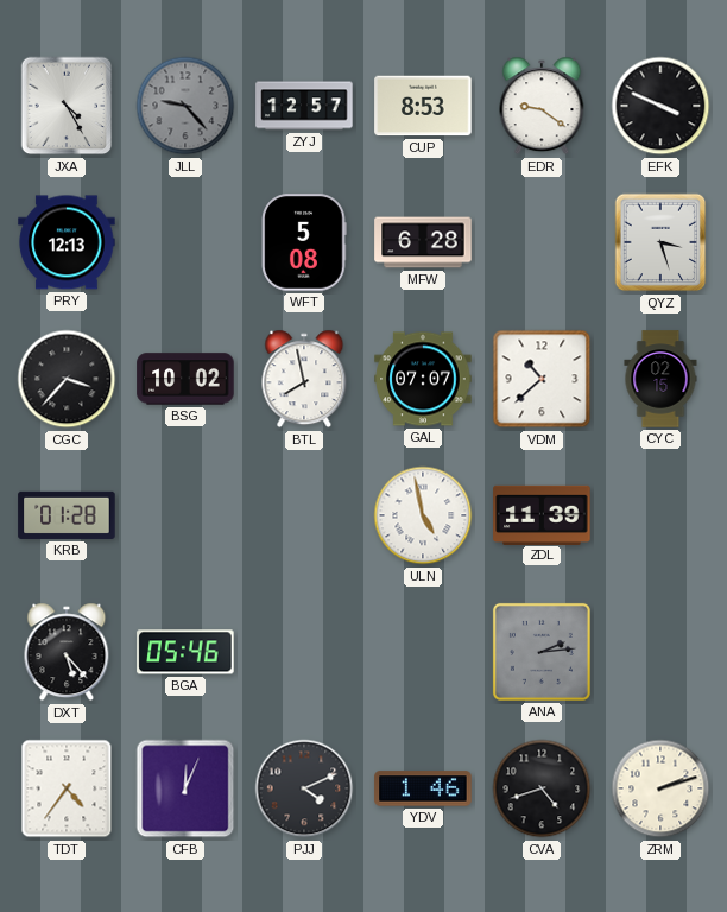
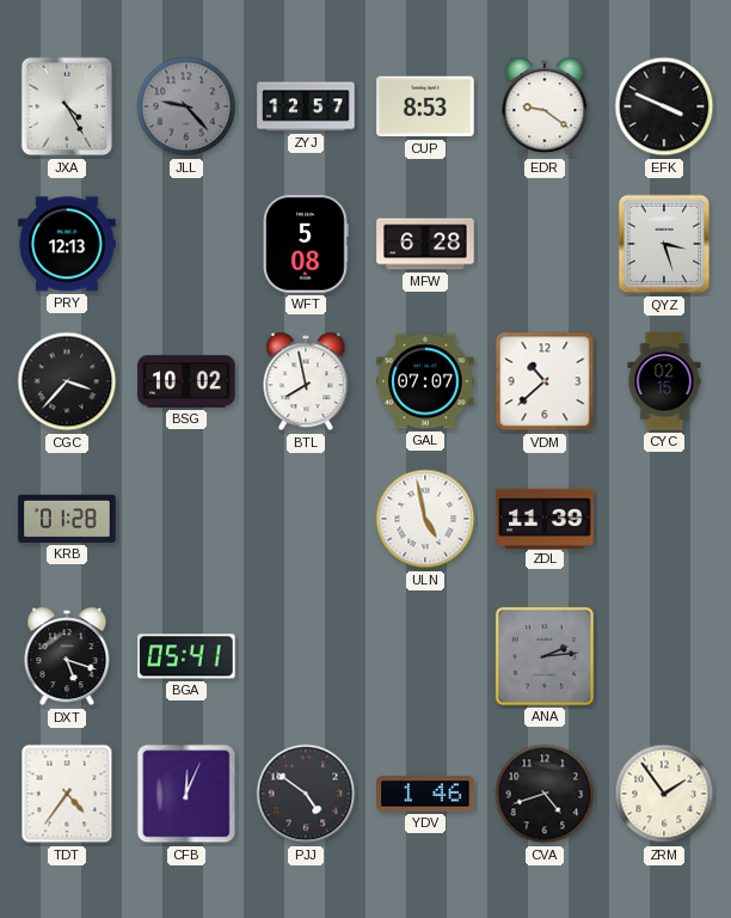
DXT: 5:23 -> 5:18
BGA: 05:46 -> 05:41
PJJ: 4:11 -> 4:51
ZRM: 2:12 -> 1:54
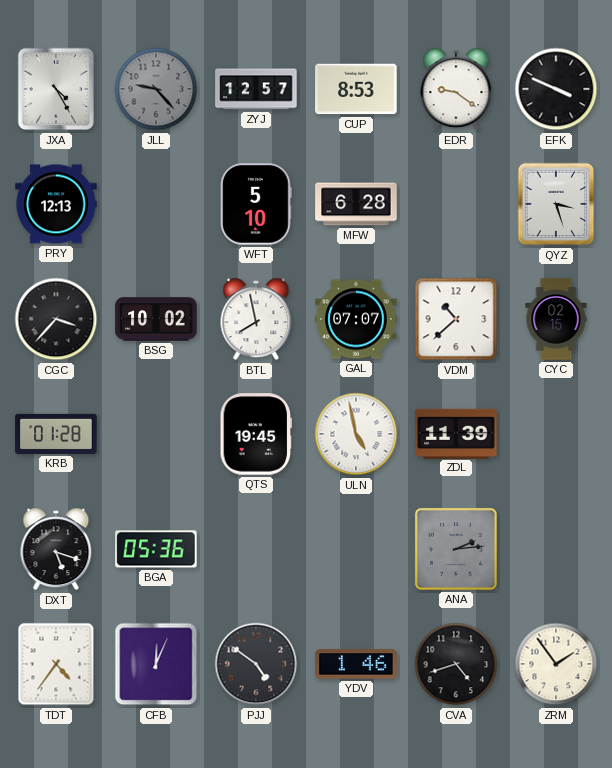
WFT: 5:08 -> 5:10
QTS: none -> 19:45
BGA: 05:41 -> 05:36
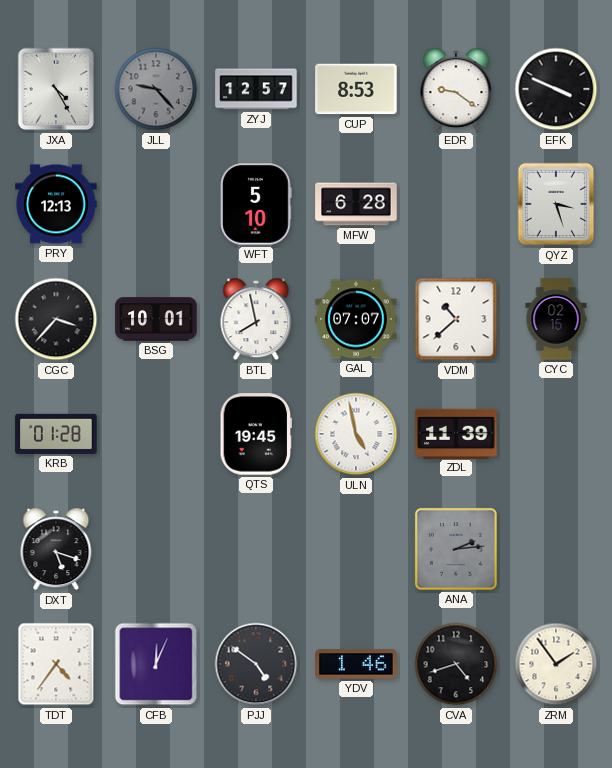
BSG: 10:02 -> 10:01
BGA: 05:36 -> none
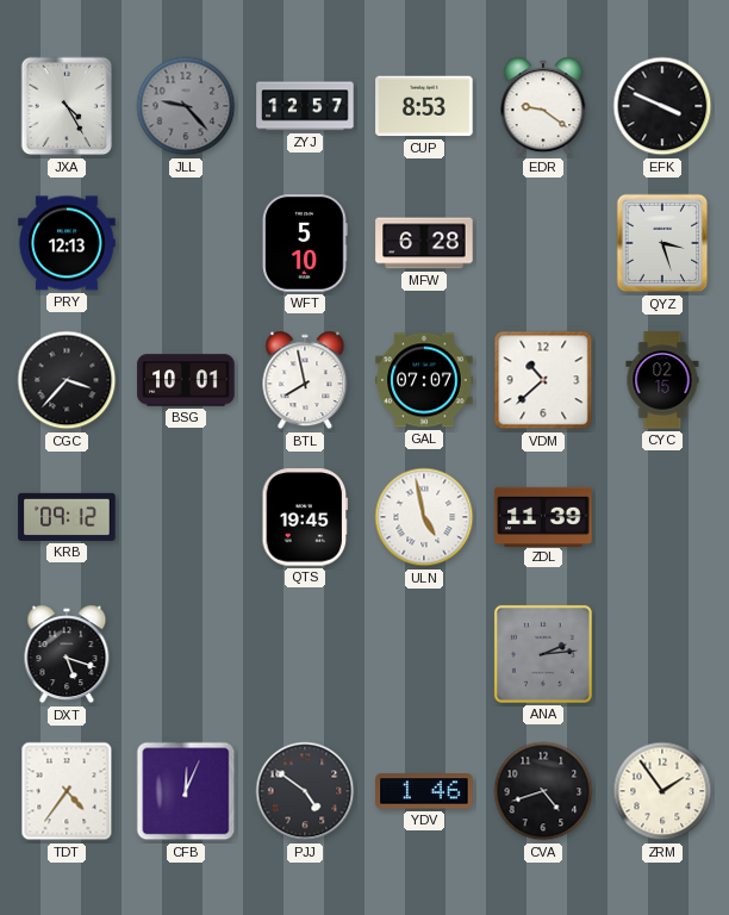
KRB: 01:28 -> 09:12
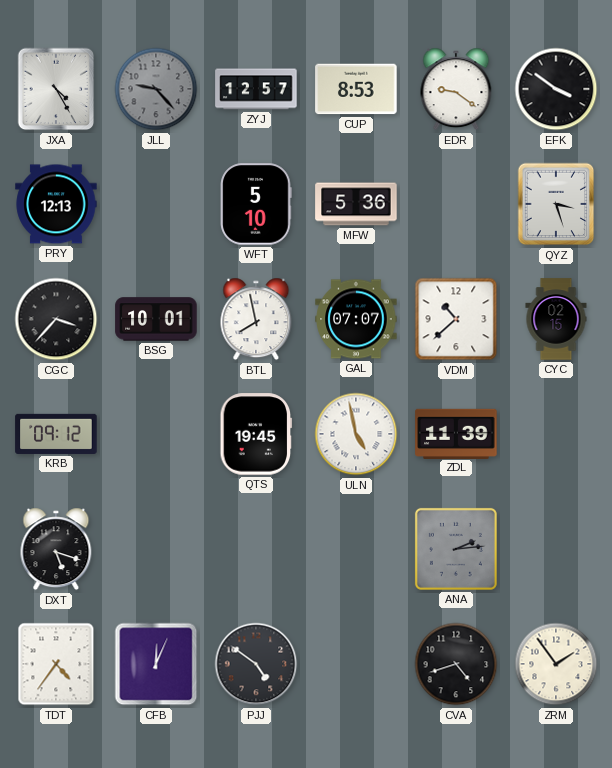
EFK: 3:49 -> 3:51
MFW: 6:28 -> 5:36
YDV: 1:46 -> none
